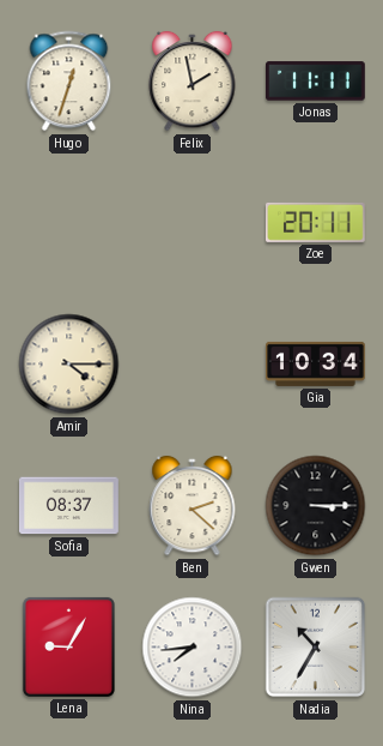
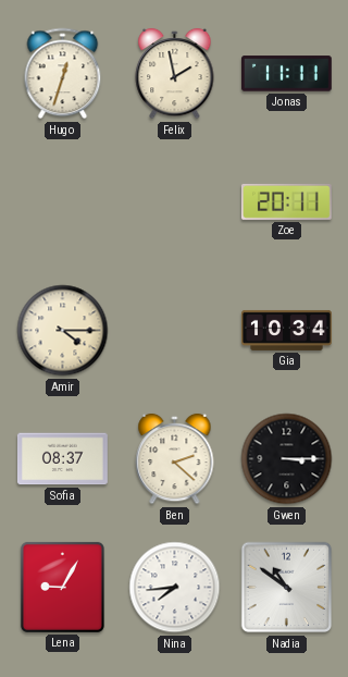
Nadia: 10:35 -> 10:51
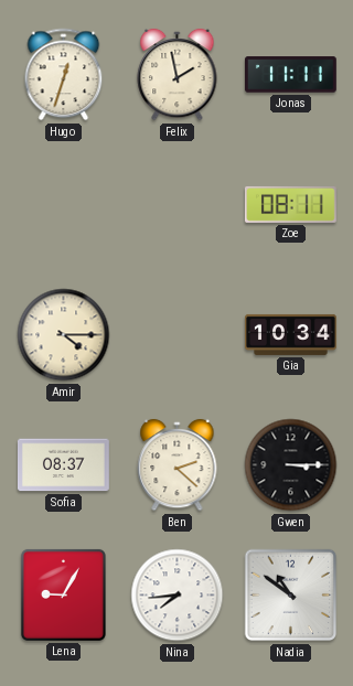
Zoe: 20:11 -> 08:11
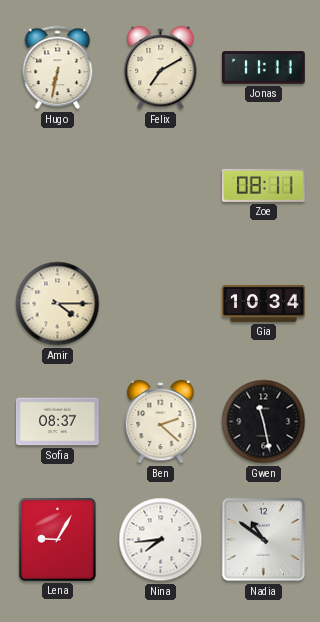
Hugo: 12:33 -> 6:32
Felix: 1:58 -> 7:10
Gwen: 3:15 -> 11:28
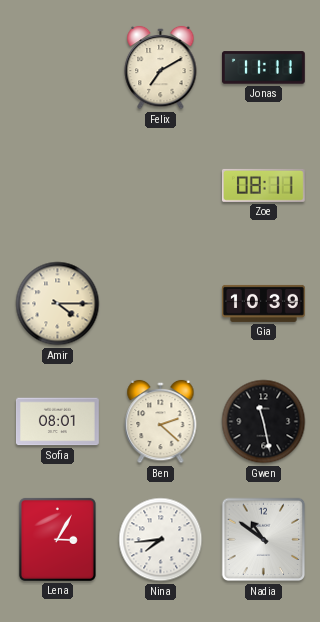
Hugo: 6:32 -> none
Gia: 10:34 -> 10:39
Sofia: 08:37 -> 08:01
Lena: 9:05 -> 3:05
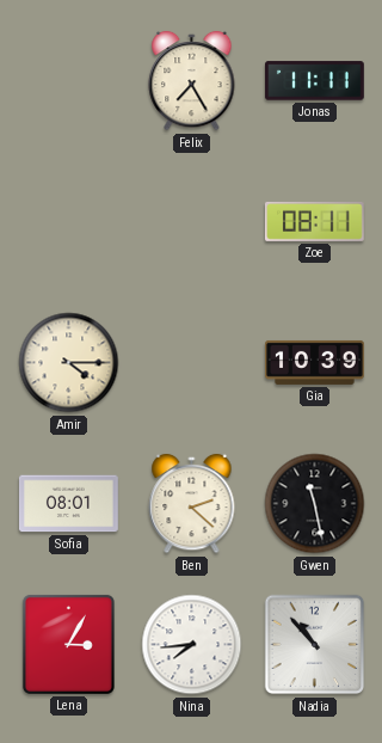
Felix: 7:10 -> 7:25
Nadia: 10:51 -> 10:53
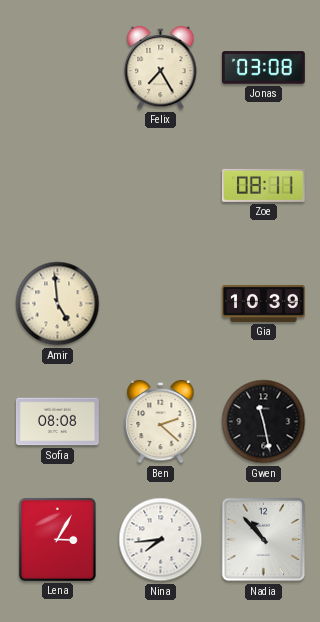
Jonas: 11:11 -> 03:08
Amir: 4:15 -> 4:59
Sofia: 08:01 -> 08:08
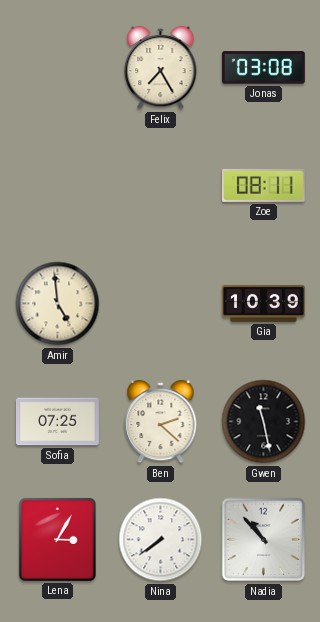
Sofia: 08:08 -> 07:25
Nina: 7:44 -> 7:39
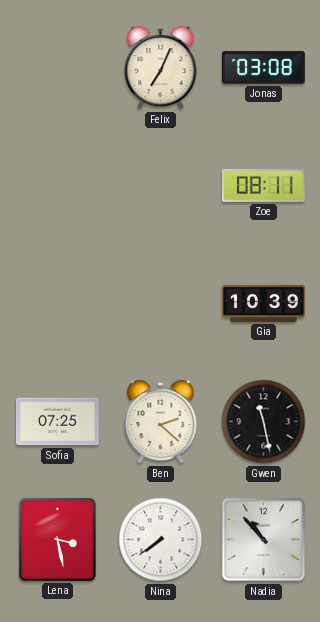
Felix: 7:25 -> 7:04
Amir: 4:59 -> none
Lena: 3:05 -> 3:28
